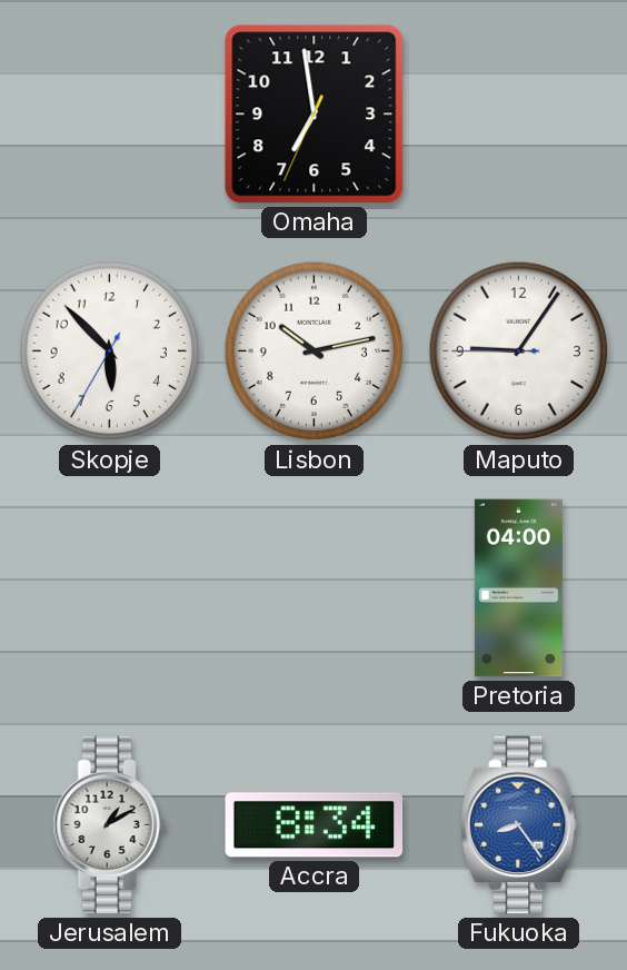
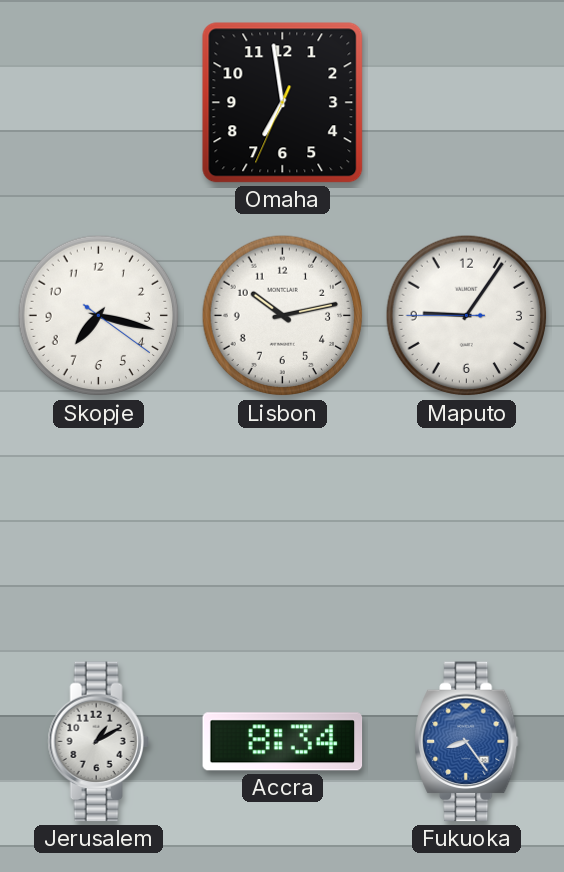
Skopje: 5:52 -> 7:17
Pretoria: 04:00 -> none
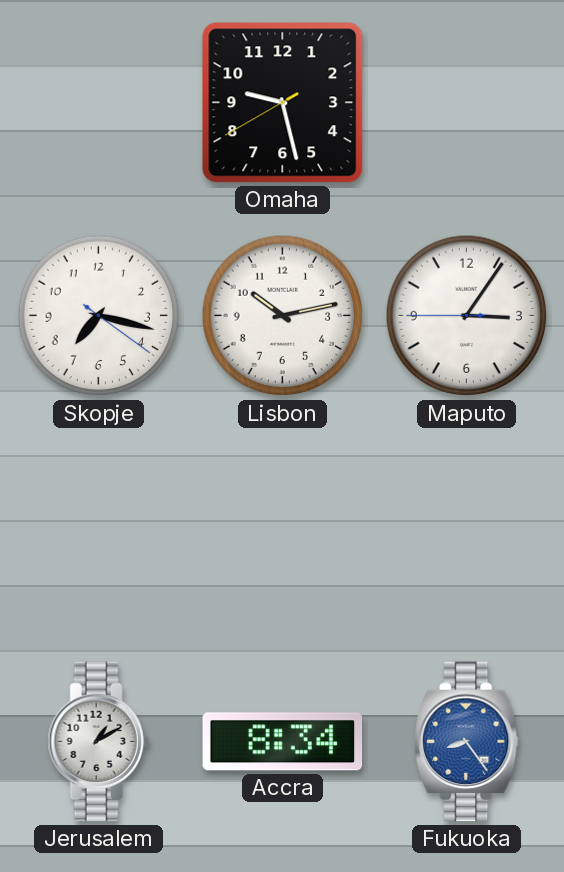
Omaha: 6:58 -> 9:27
Maputo: 9:05 -> 3:05
